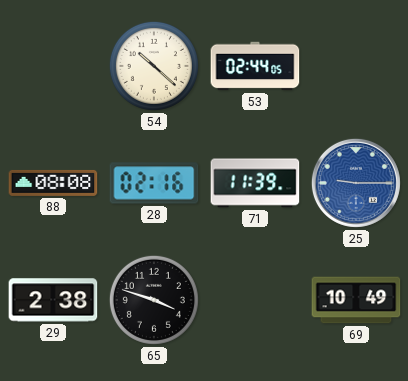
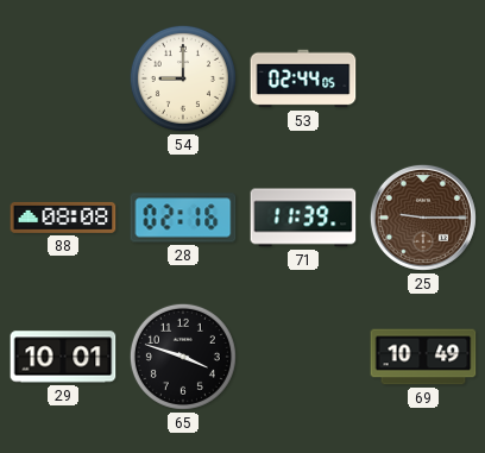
54: 10:22 -> 9:00
25 dial: blue -> brown
29: 2:38 -> 10:01
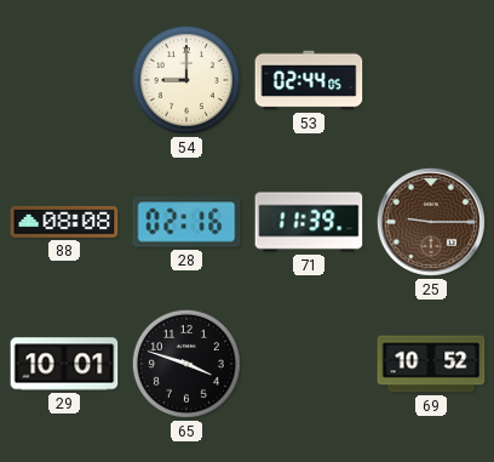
69: 10:49 -> 10:52
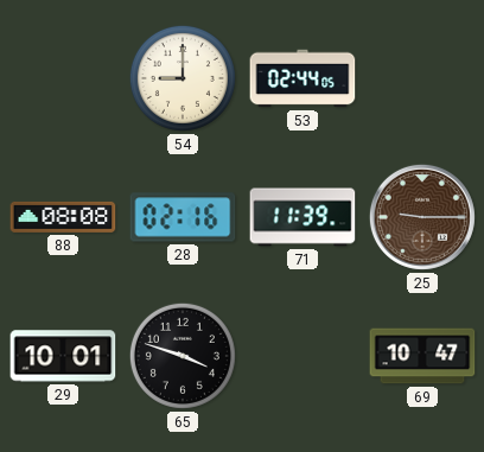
69: 10:52 -> 10:47
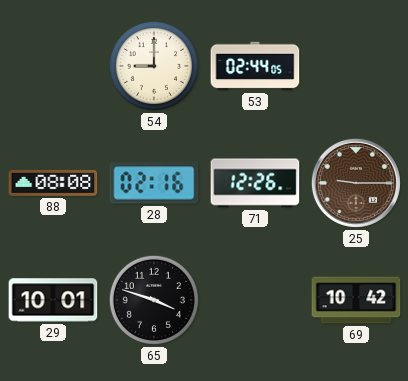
71: 11:39 -> 12:26
69: 10:47 -> 10:42
